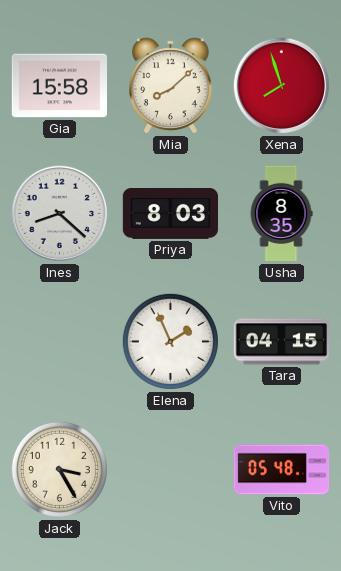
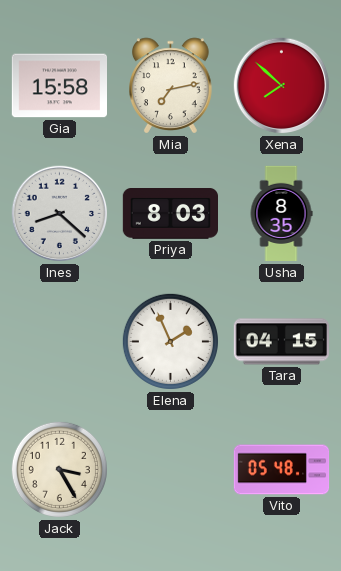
Mia: 8:08 -> 7:13
Xena: 7:57 -> 7:52
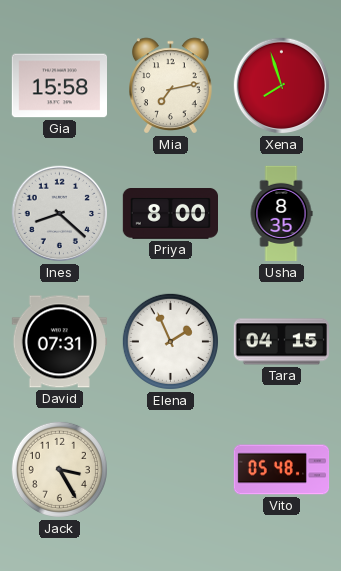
Xena: 7:52 -> 7:57
Priya: 8:03 -> 8:00
David: none -> 07:31
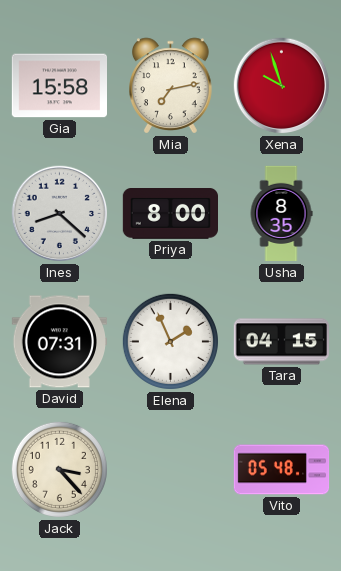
Xena: 7:57 -> 9:57
Jack: 3:25 -> 3:23
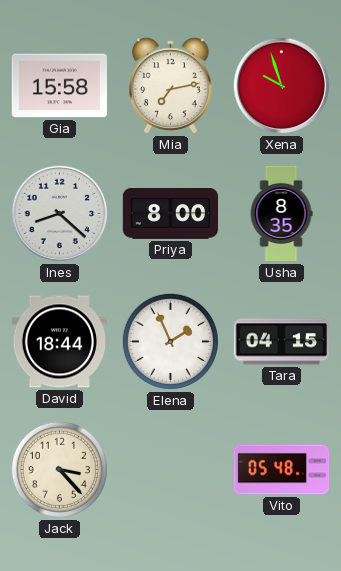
David: 07:31 -> 18:44
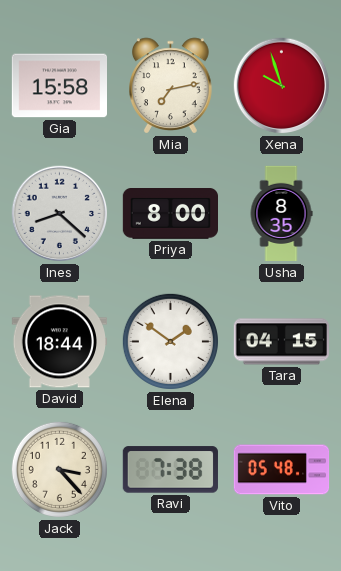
Elena: 1:56 -> 1:51
Ravi: none -> 7:38
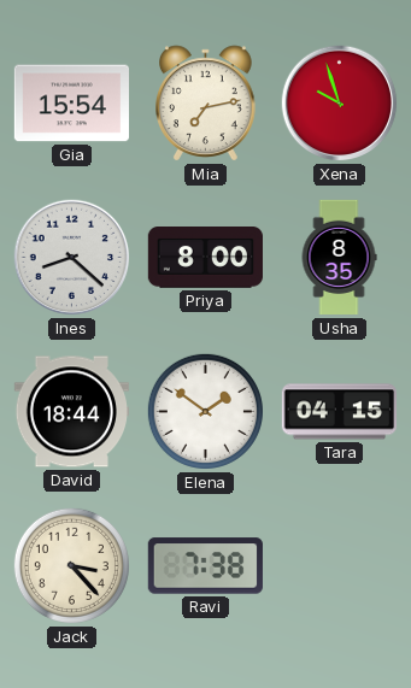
Gia: 15:58 -> 15:54
Vito: 05:48 -> none
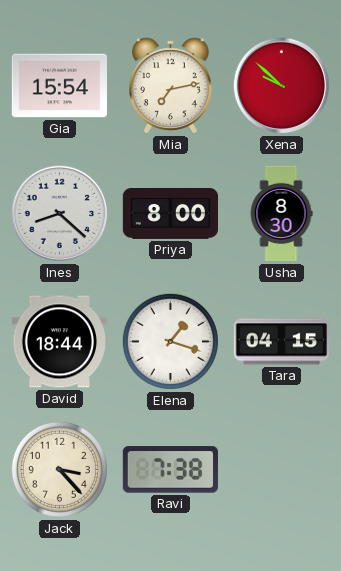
Xena: 9:57 -> 9:52
Usha: 8:35 -> 8:30
Elena: 1:51 -> 1:18
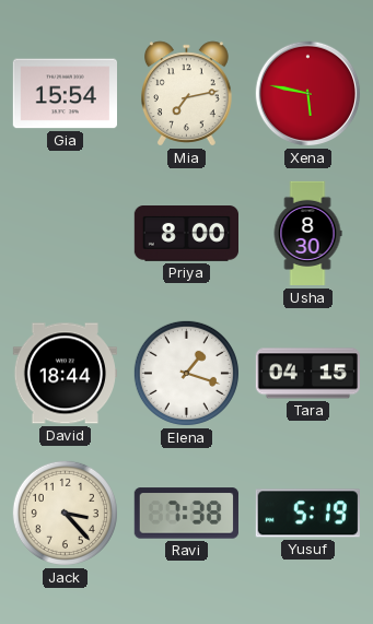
Xena: 9:52 -> 5:47
Ines: 8:22 -> none
Yusuf: none -> 5:19
